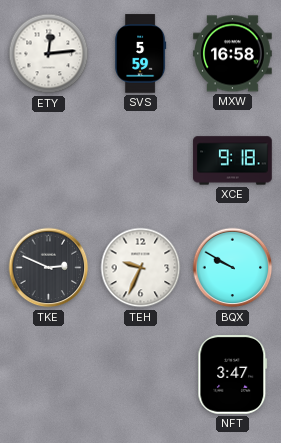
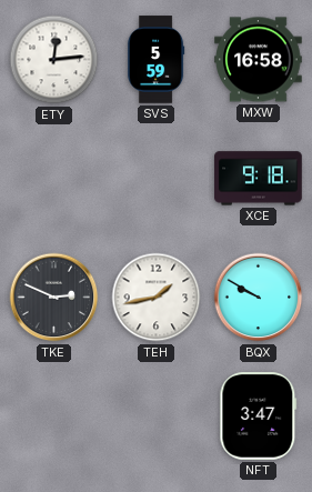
TEH: 9:34 -> 1:43
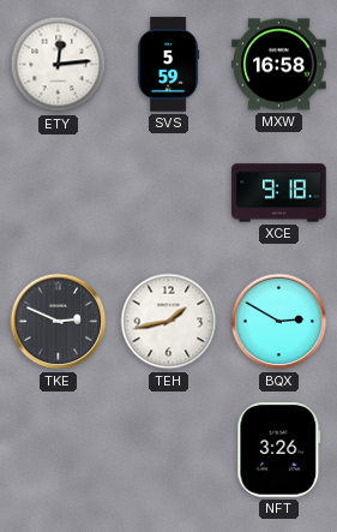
BQX: 9:50 -> 2:50
NFT: 3:47 -> 3:26
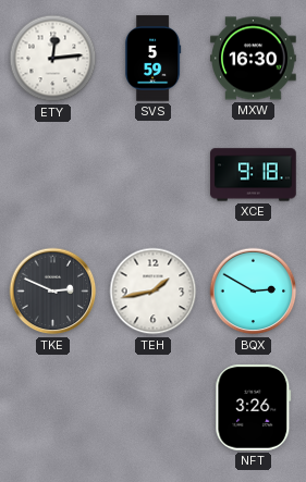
MXW: 16:58 -> 16:30
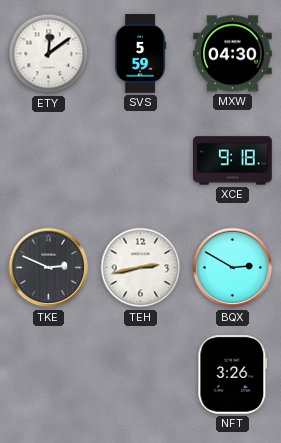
ETY: 12:14 -> 12:09
MXW: 16:30 -> 04:30
TEH: 1:43 -> 2:43
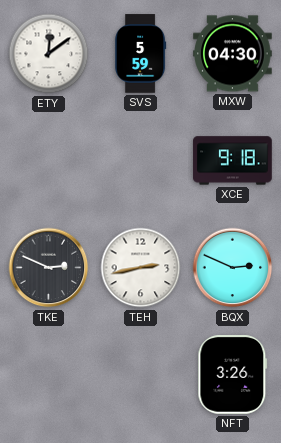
BQX: 2:50 -> 2:49
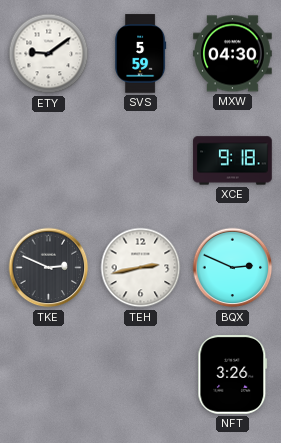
ETY: 12:09 -> 9:09
